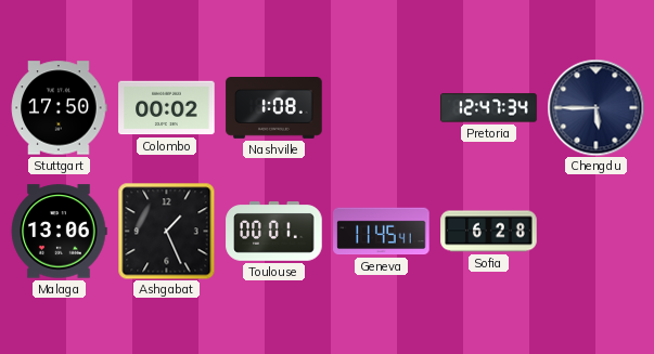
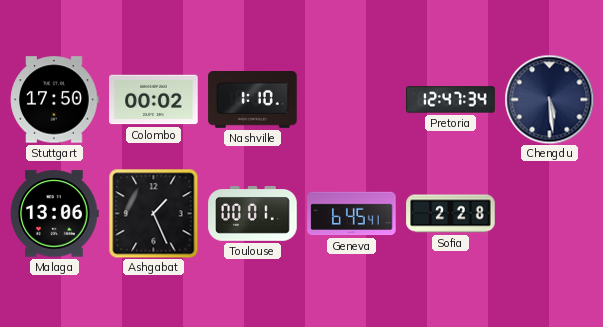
Nashville: 1:08 -> 1:10
Chengdu: 5:45 -> 5:29
Geneva: 11:45 -> 6:45
Sofia: 6:28 -> 2:28
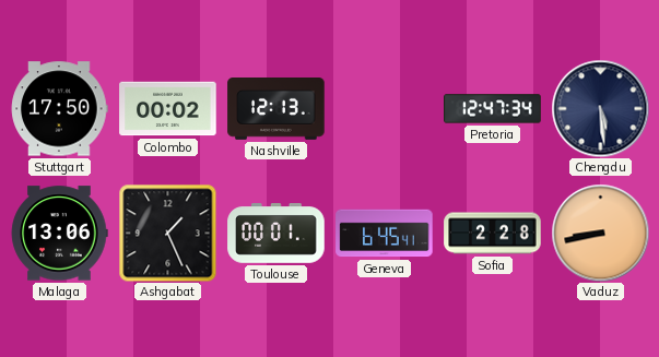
Nashville: 1:10 -> 12:13
Vaduz: none -> 8:43
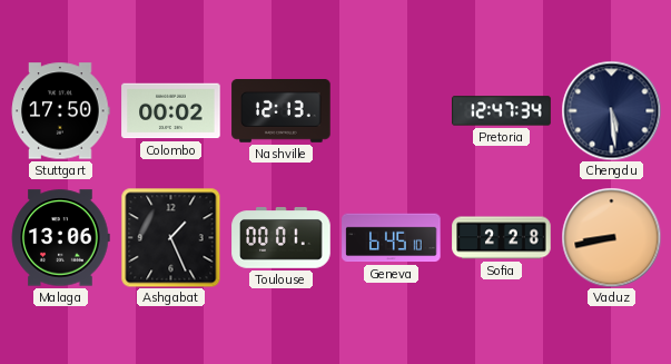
Geneva: 6:45:41 -> 6:45:10
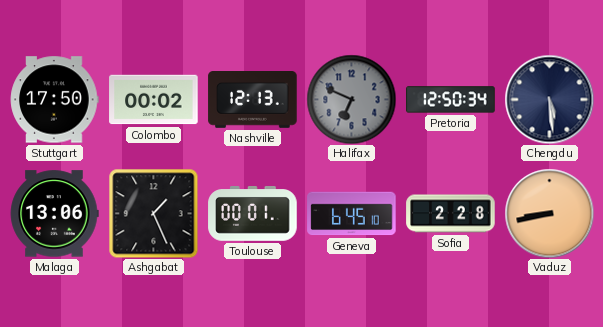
Halifax: none -> 6:49
Pretoria: 12:47 -> 12:50
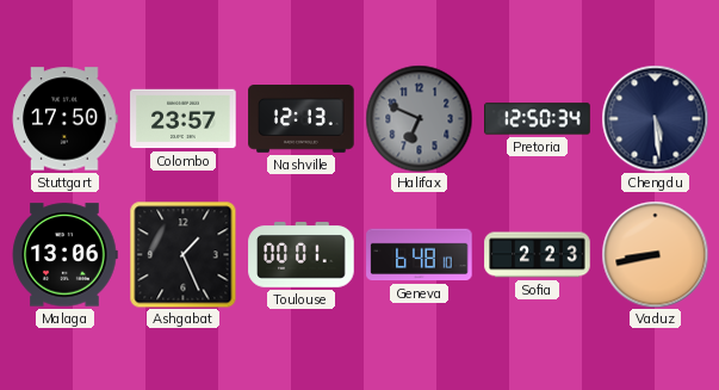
Colombo: 00:02 -> 23:57
Geneva: 6:45 -> 6:48
Sofia: 2:28 -> 2:23
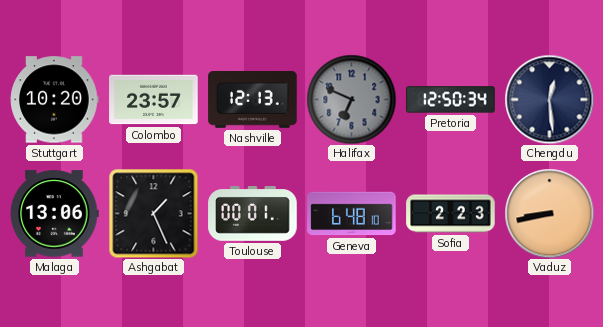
Stuttgart: 17:50 -> 10:20
Chengdu: 5:29 -> 12:29
